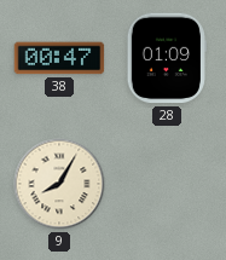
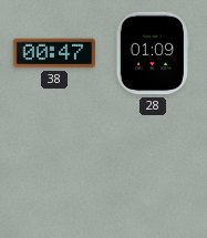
9: 8:05 -> none
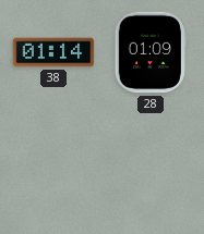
38: 00:47 -> 01:14
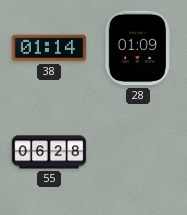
55: none -> 06:28
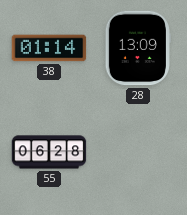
28: 01:09 -> 13:09
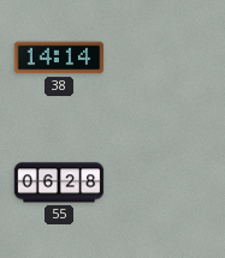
38: 01:14 -> 14:14
28: 13:09 -> none
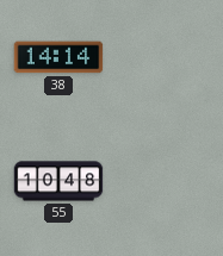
55: 06:28 -> 10:48
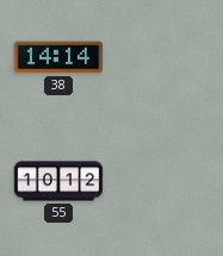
55: 10:48 -> 10:12
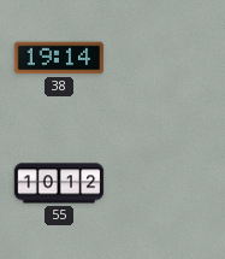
38: 14:14 -> 19:14
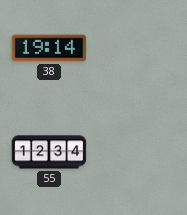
55: 10:12 -> 12:34
